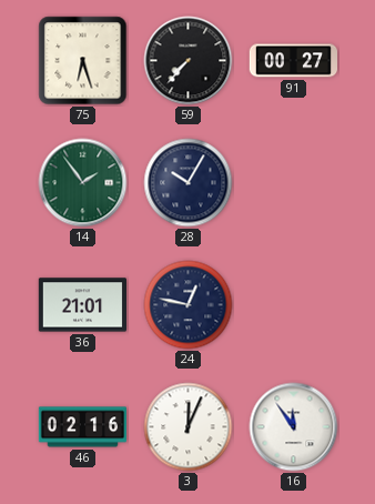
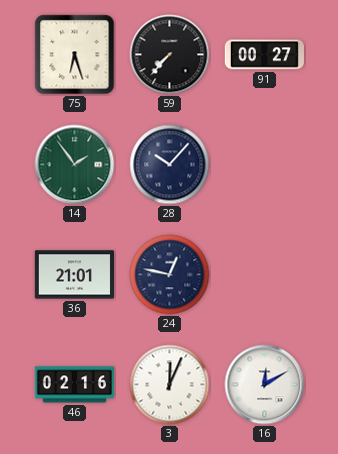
28: 10:05 -> 10:07
16: 11:54 -> 12:10
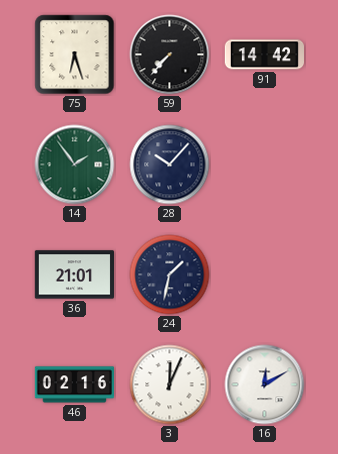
91: 00:27 -> 14:42
24: 12:47 -> 1:32
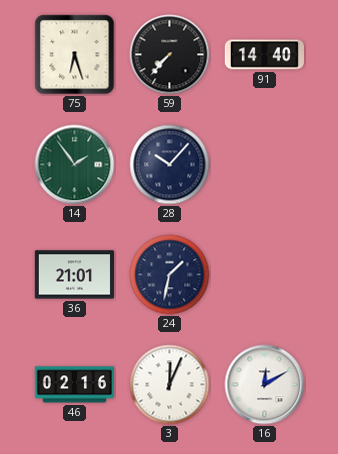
91: 14:42 -> 14:40
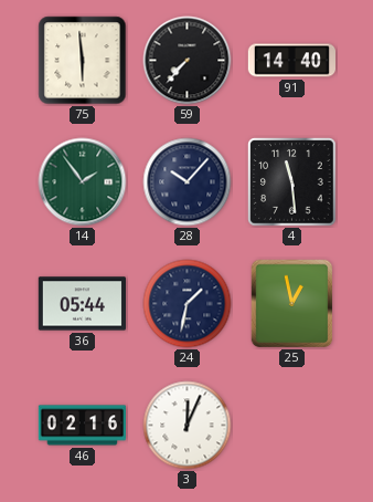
75: 6:27 -> 5:59
4: none -> 11:29
36: 21:01 -> 05:44
25: none -> 12:58
16: 12:10 -> none
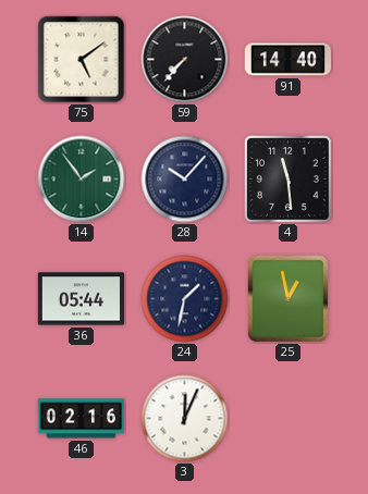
75: 5:59 -> 5:09
